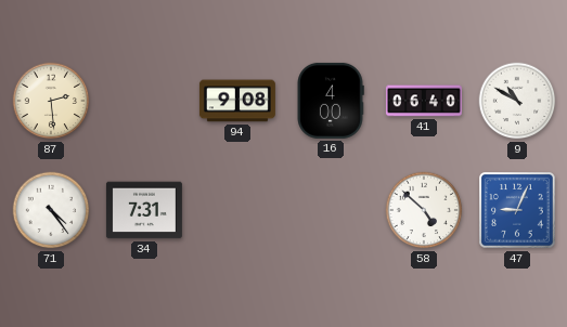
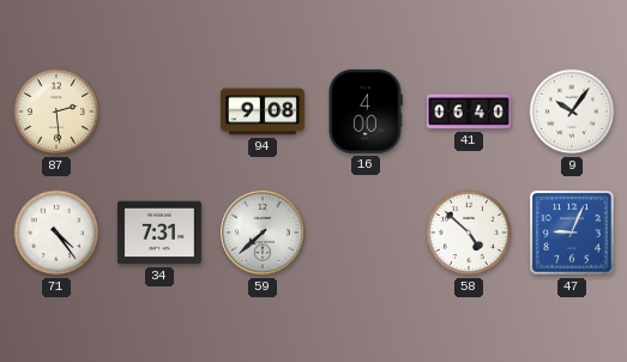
9: 10:50 -> 10:06
59: none -> 7:38
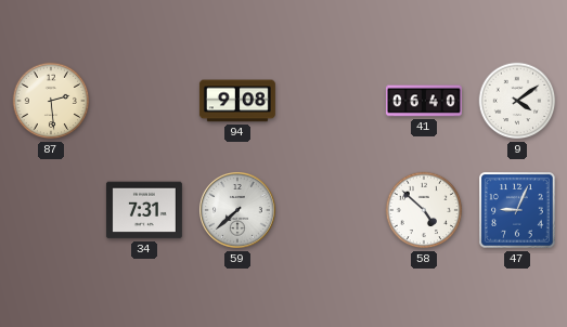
16: 4:00 -> none
9: 10:06 -> 4:09
71: 4:24 -> none
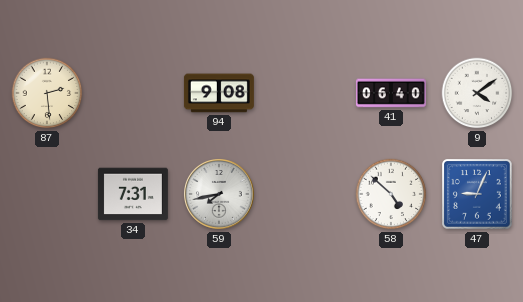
59: 7:38 -> 7:43
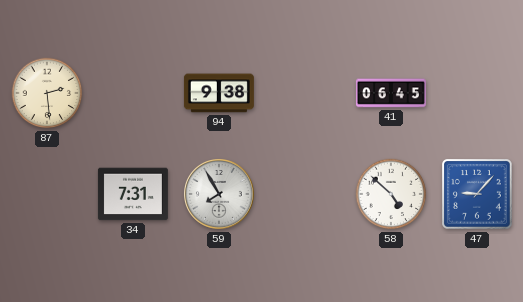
94: 9:08 -> 9:38
41: 06:40 -> 06:45
9: 4:09 -> none
59: 7:43 -> 7:55
47: 9:04 -> 9:07
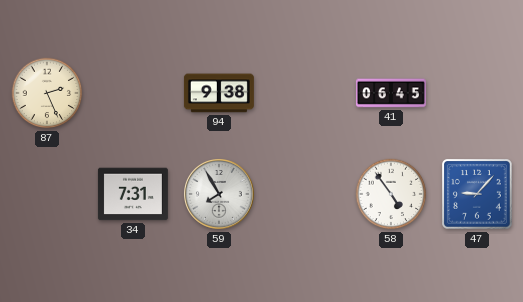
87: 2:29 -> 2:26
58: 4:52 -> 4:54
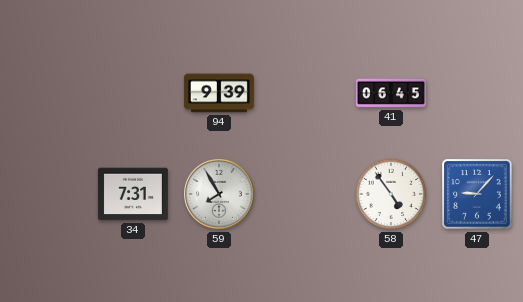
87: 2:26 -> none
94: 9:38 -> 9:39
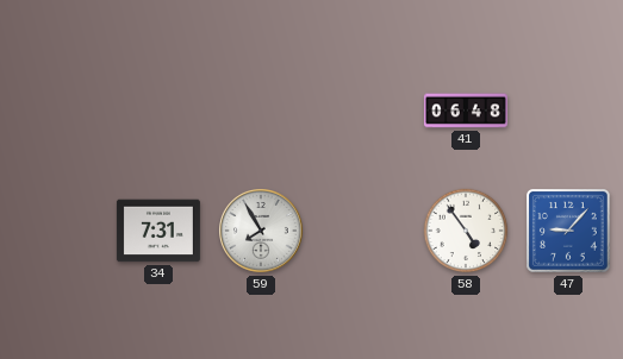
94: 9:39 -> none
41: 06:45 -> 06:48
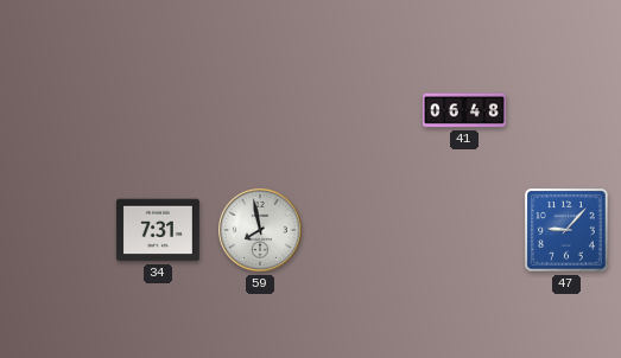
59: 7:55 -> 7:58
58: 4:54 -> none
